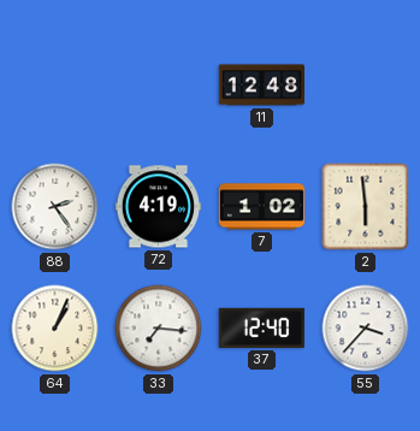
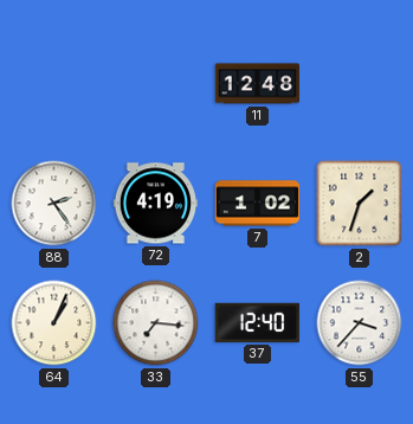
2: 5:59 -> 1:33
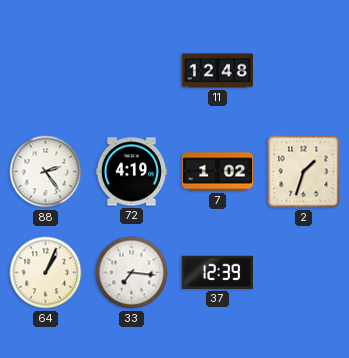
37: 12:40 -> 12:39
55: 3:37 -> none
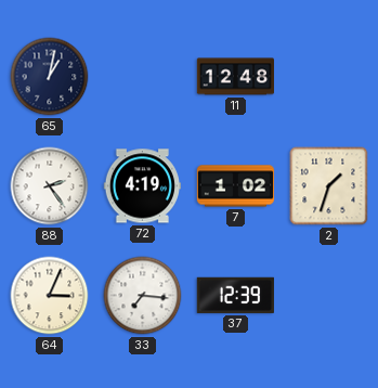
65: none -> 1:02
64: 1:04 -> 3:04
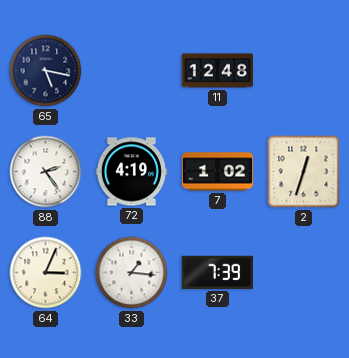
65: 1:02 -> 5:17
2: 1:33 -> 12:33
33: 7:16 -> 1:16
37: 12:39 -> 7:39
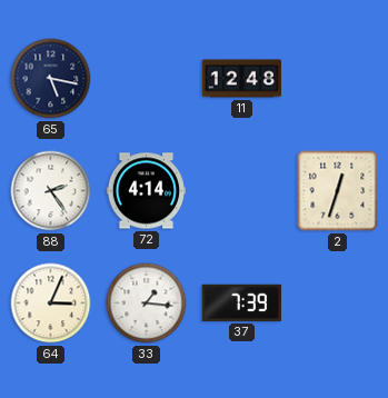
72: 4:19 -> 4:14
7: 1:02 -> none
